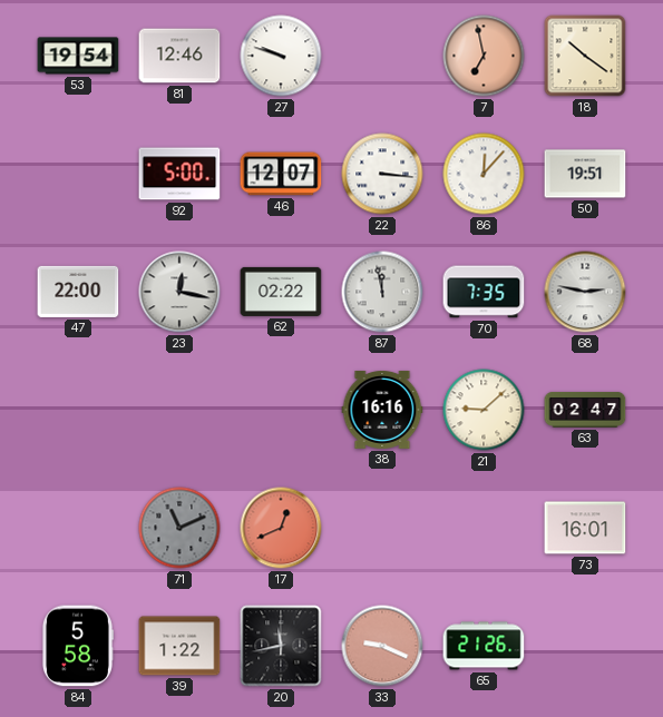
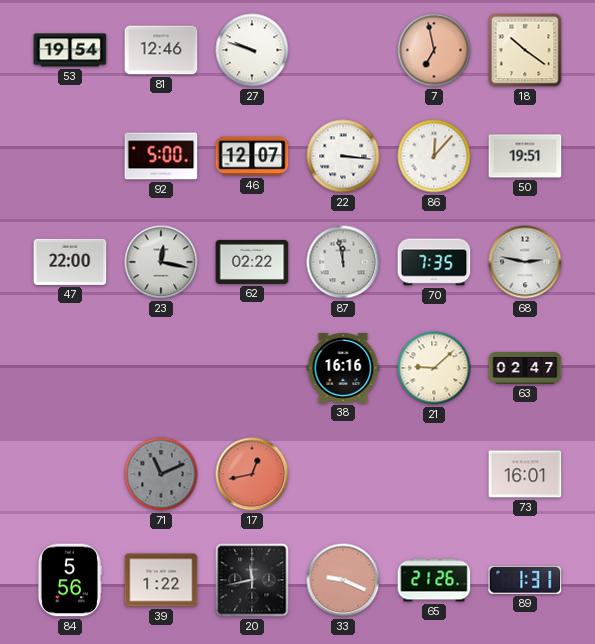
17: 12:41 -> 12:43
84: 5:58 -> 5:56
89: none -> 1:31
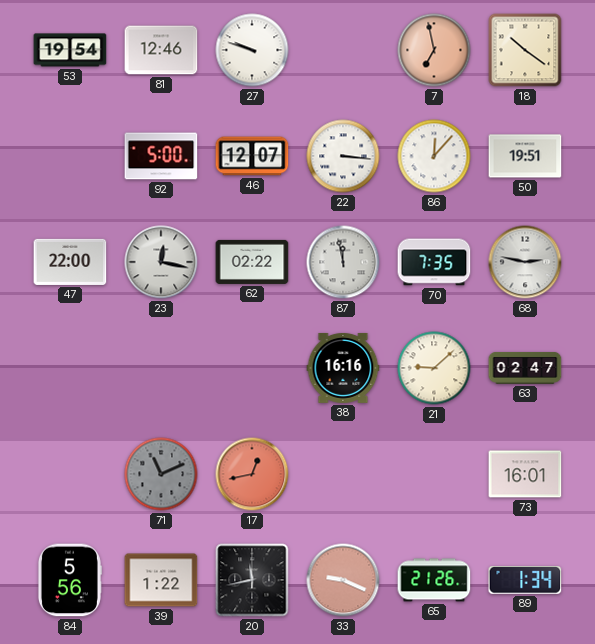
89: 1:31 -> 1:34
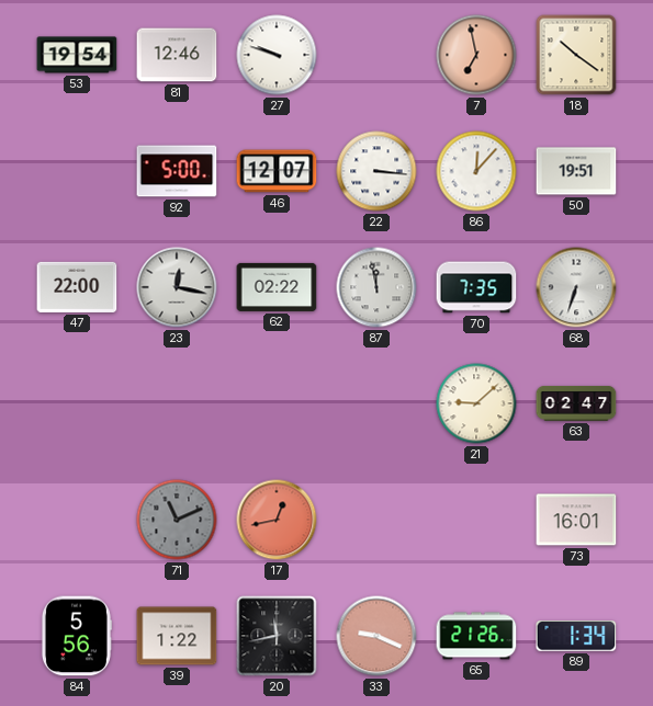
68: 2:47 -> 6:33
38: 16:16 -> none
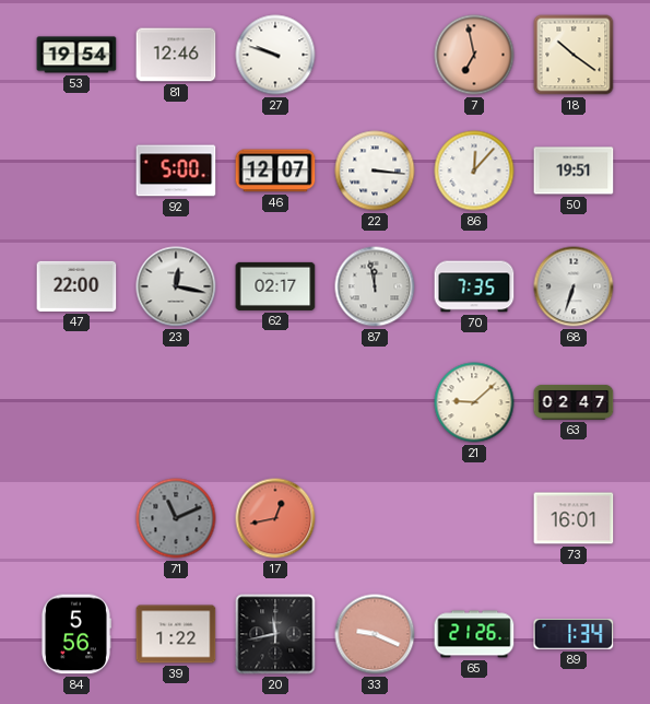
62: 02:22 -> 02:17
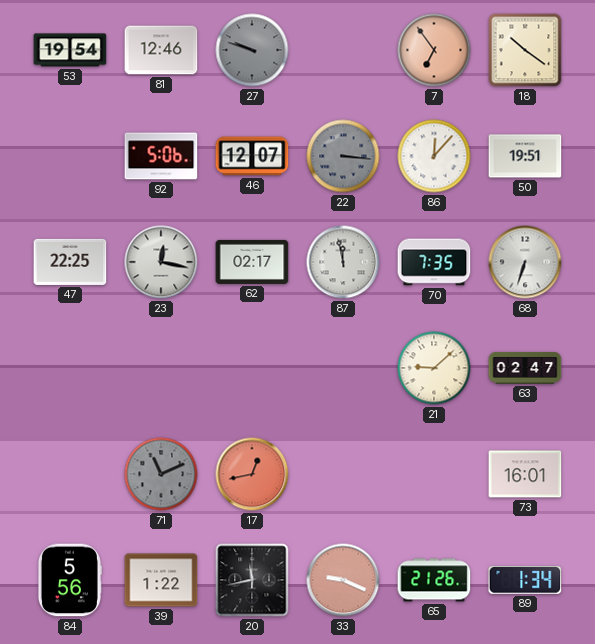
27 dial: white -> grey
7: 6:58 -> 6:54
92: 5:00 -> 5:06
22 dial: white -> grey
47: 22:00 -> 22:25
